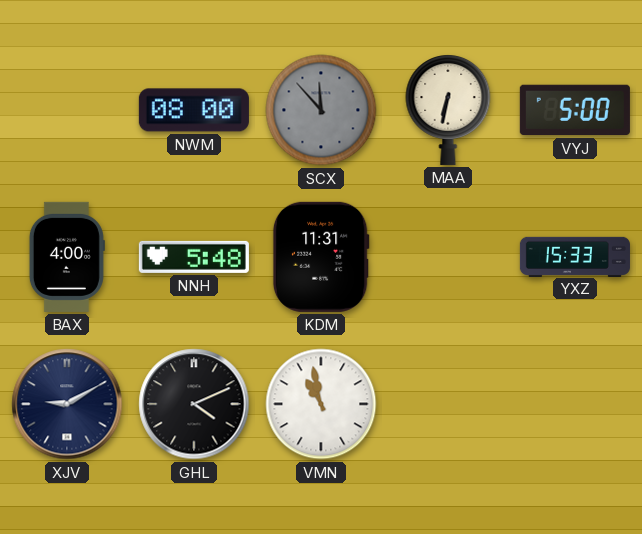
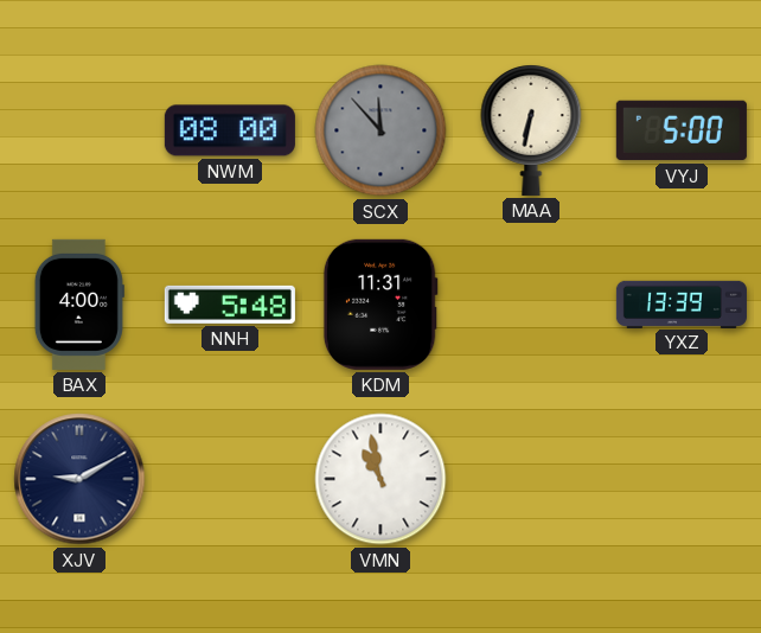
YXZ: 15:33 -> 13:39
GHL: 4:11 -> none
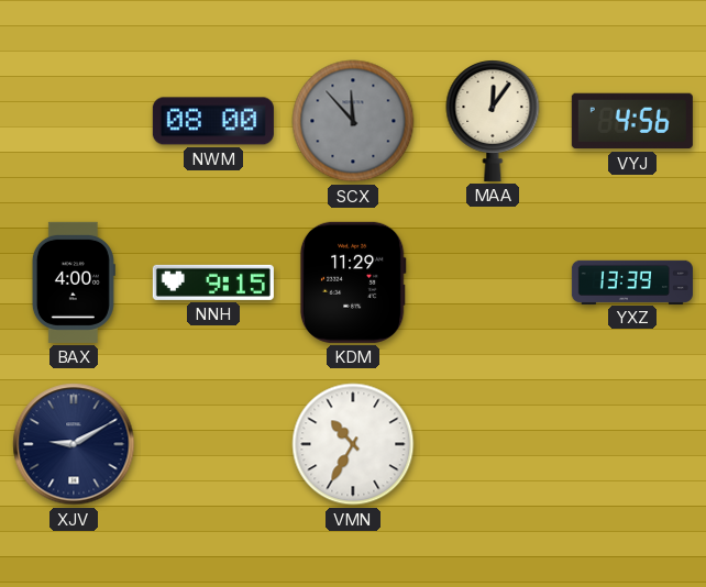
MAA: 6:32 -> 12:06
VYJ: 5:00 -> 4:56
NNH: 5:48 -> 9:15
KDM: 11:31 -> 11:29
VMN: 10:58 -> 10:35
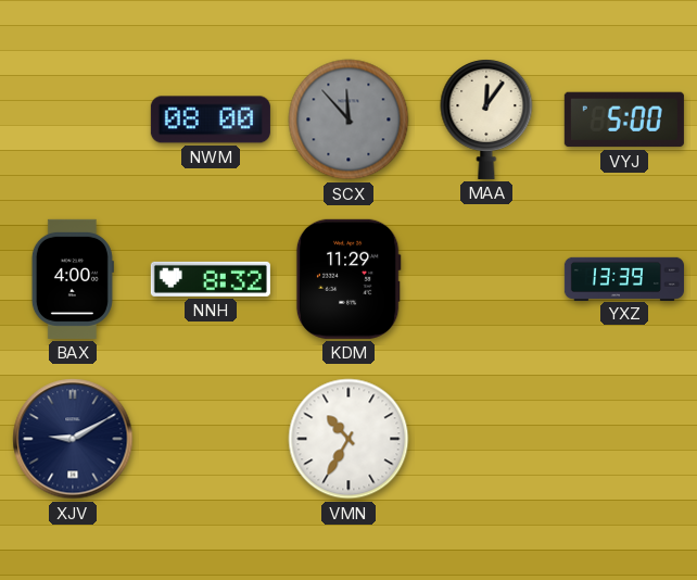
VYJ: 4:56 -> 5:00
NNH: 9:15 -> 8:32
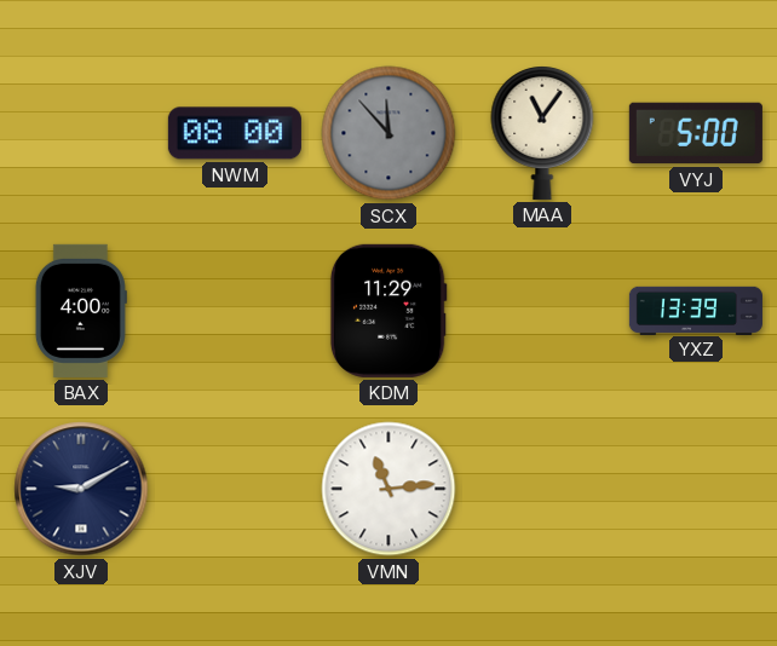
MAA: 12:06 -> 11:06
NNH: 8:32 -> none
VMN: 10:35 -> 11:14
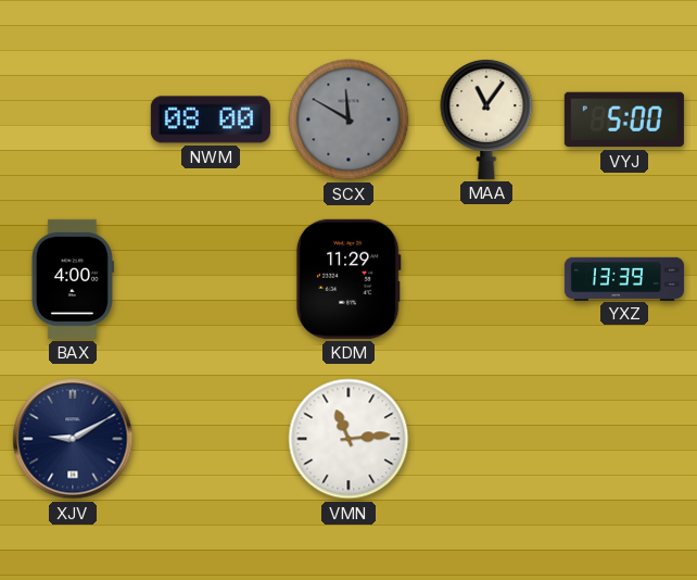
SCX: 11:53 -> 11:50
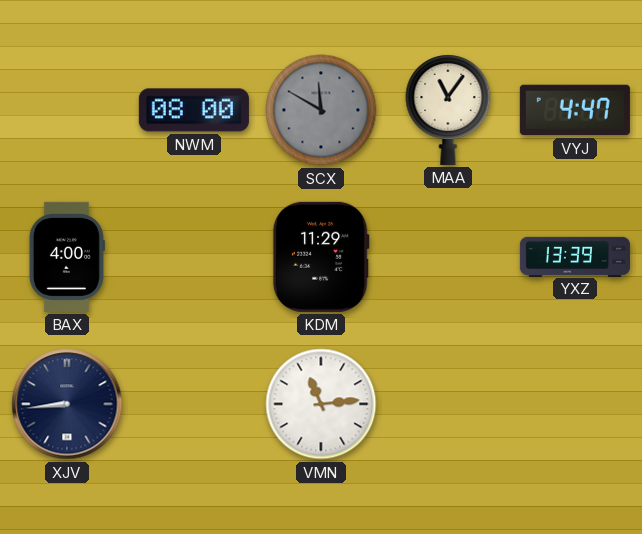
VYJ: 5:00 -> 4:47
XJV: 9:10 -> 8:44
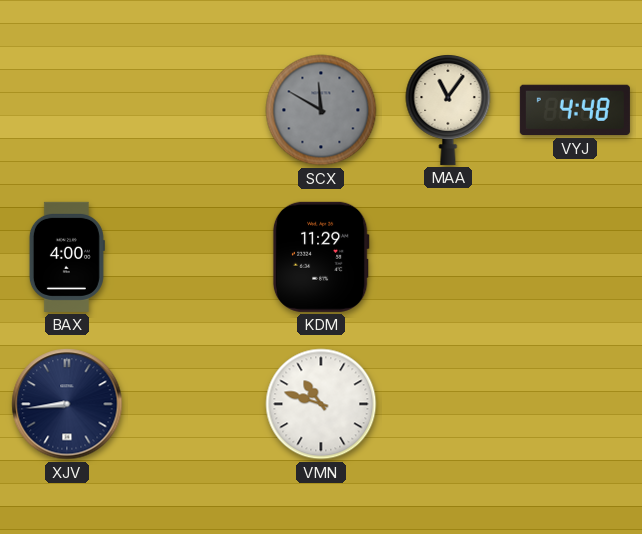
NWM: 08:00 -> none
VYJ: 4:47 -> 4:48
YXZ: 13:39 -> none
VMN: 11:14 -> 10:48
